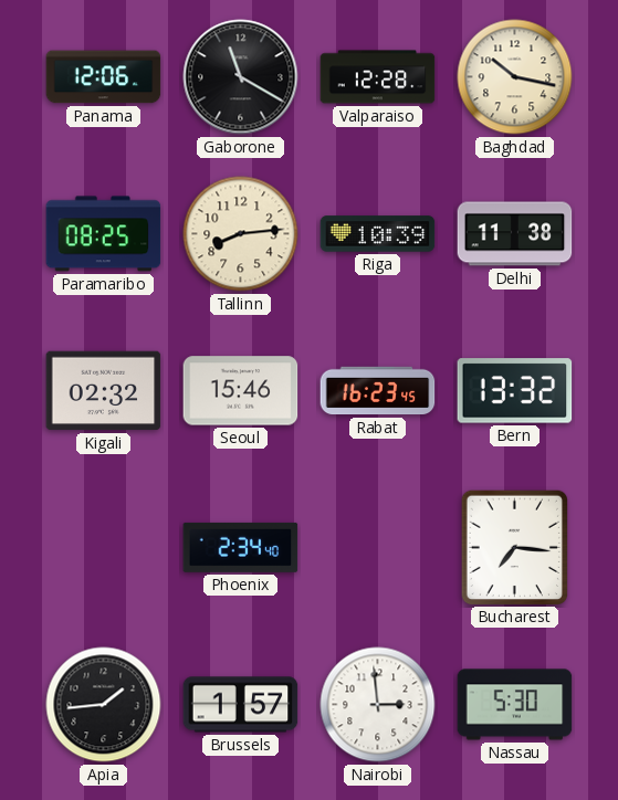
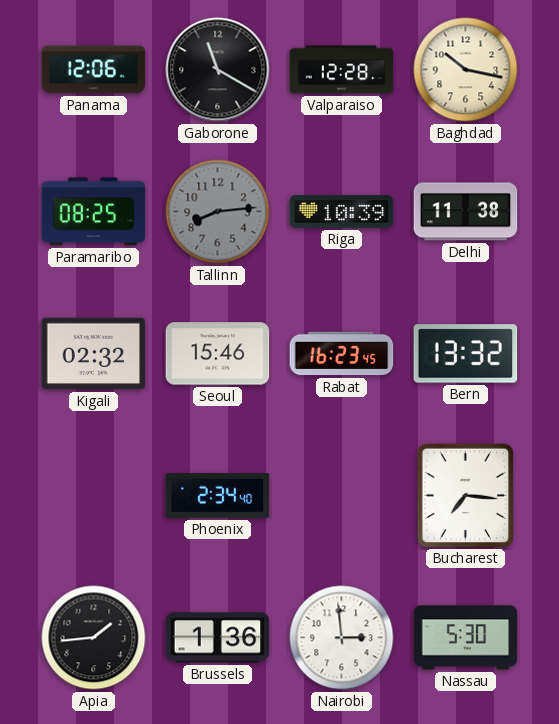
Tallinn dial: cream -> grey
Brussels: 1:57 -> 1:36
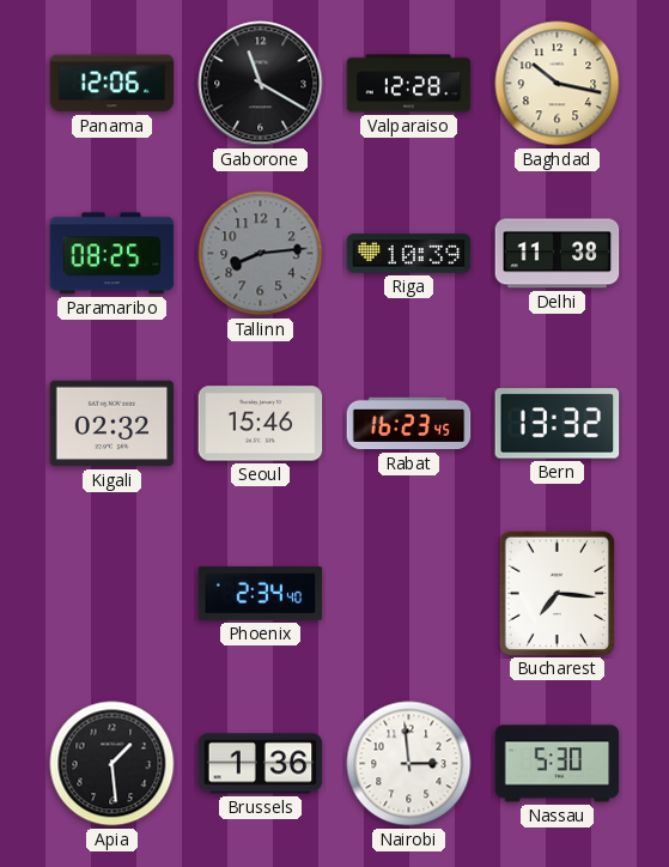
Apia: 1:44 -> 1:29
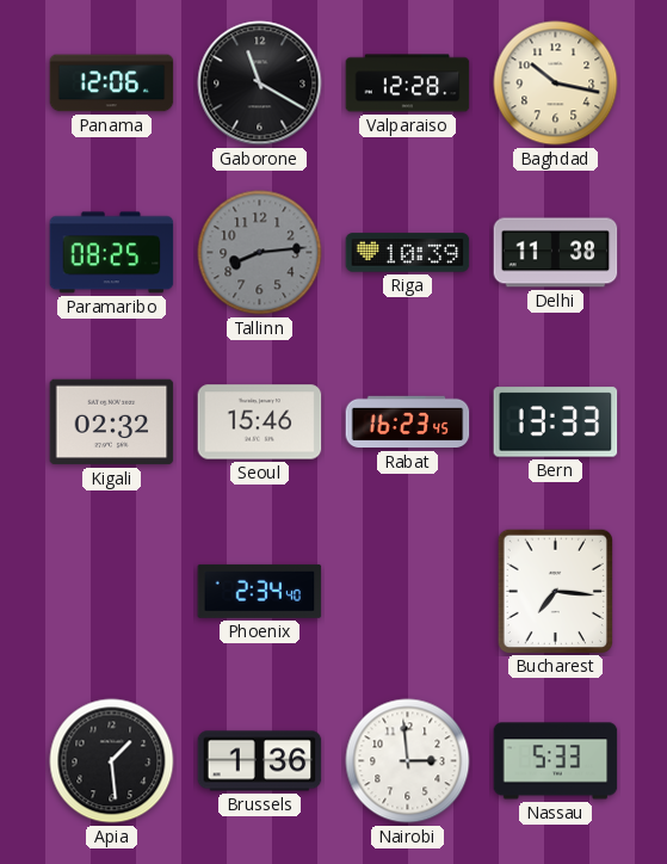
Bern: 13:32 -> 13:33
Nassau: 5:30 -> 5:33
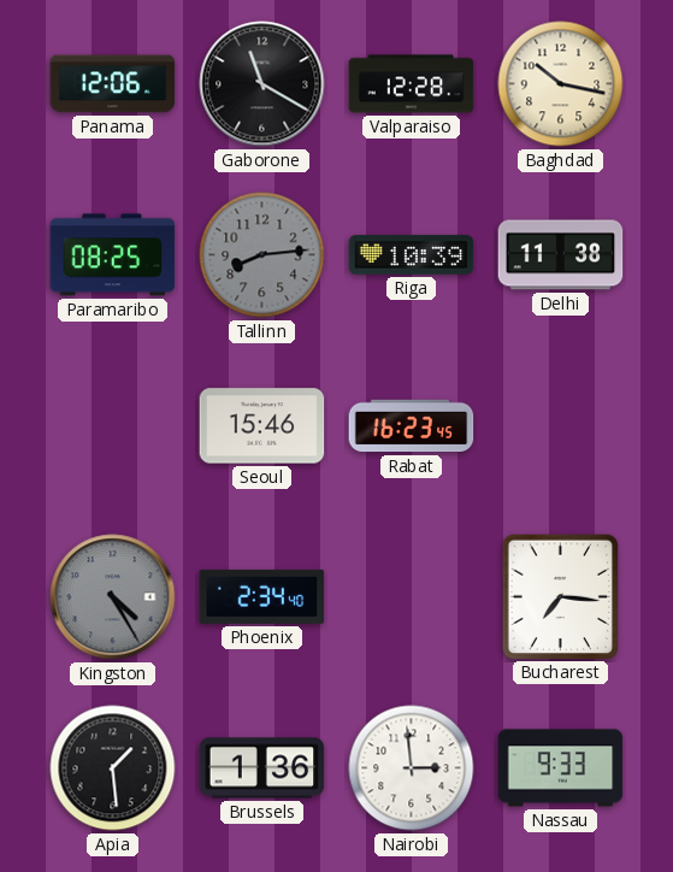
Kigali: 02:32 -> none
Bern: 13:33 -> none
Kingston: none -> 4:25
Nassau: 5:33 -> 9:33
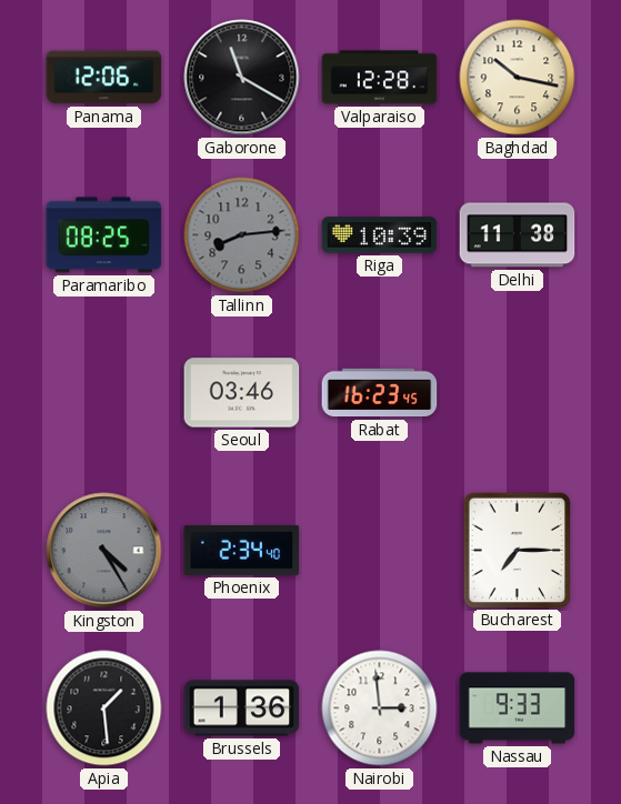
Seoul: 15:46 -> 03:46
Bucharest: 7:16 -> 7:15
